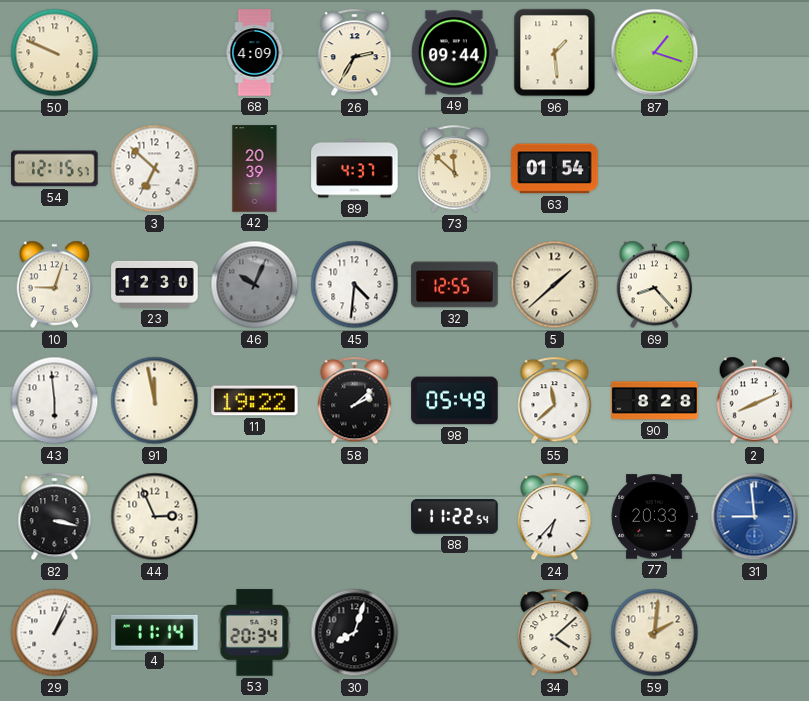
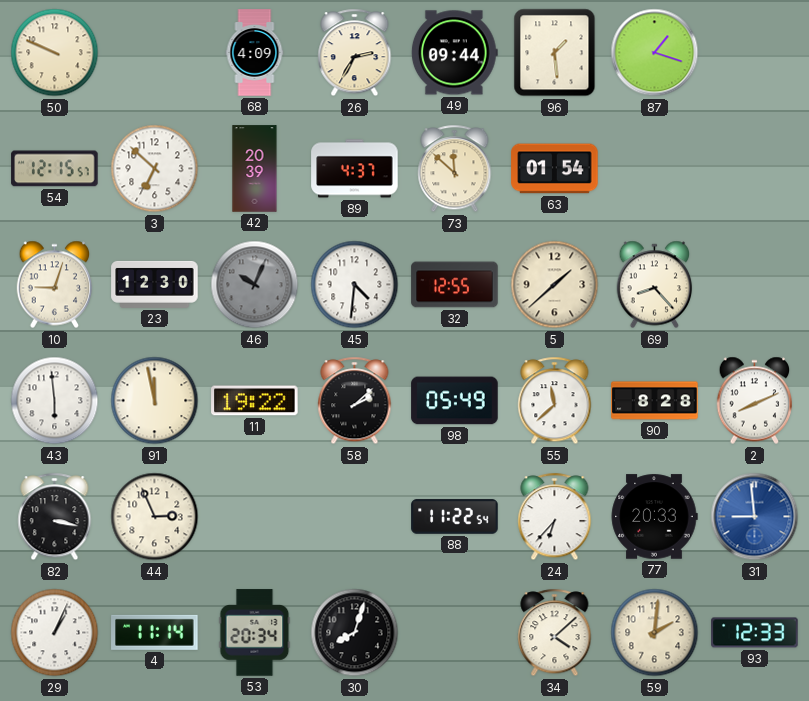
93: none -> 12:33
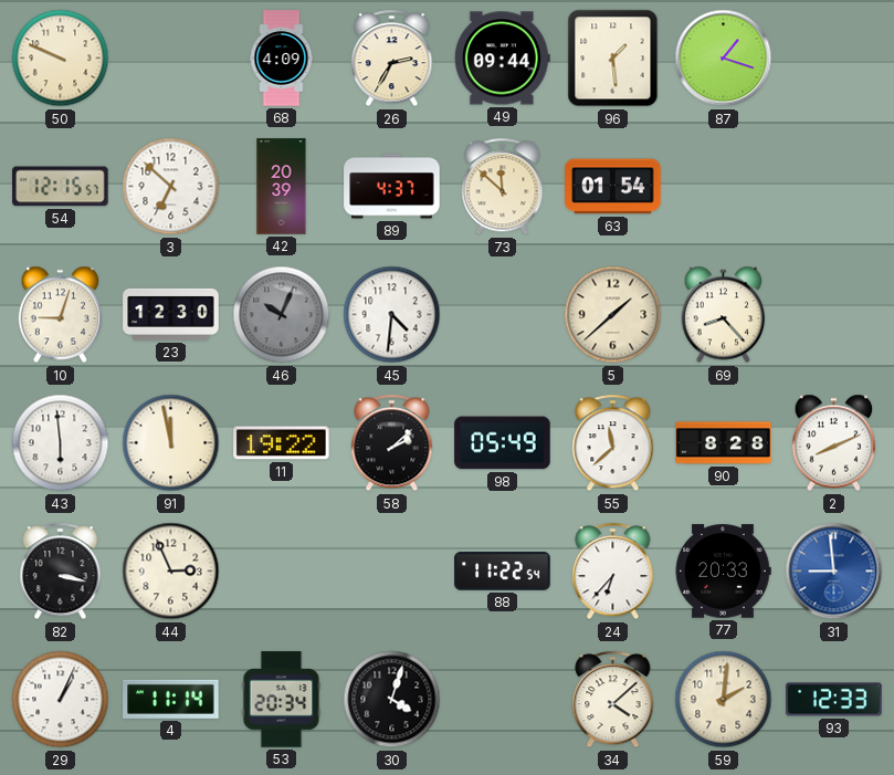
32: 12:55 -> none
30: 8:03 -> 4:03
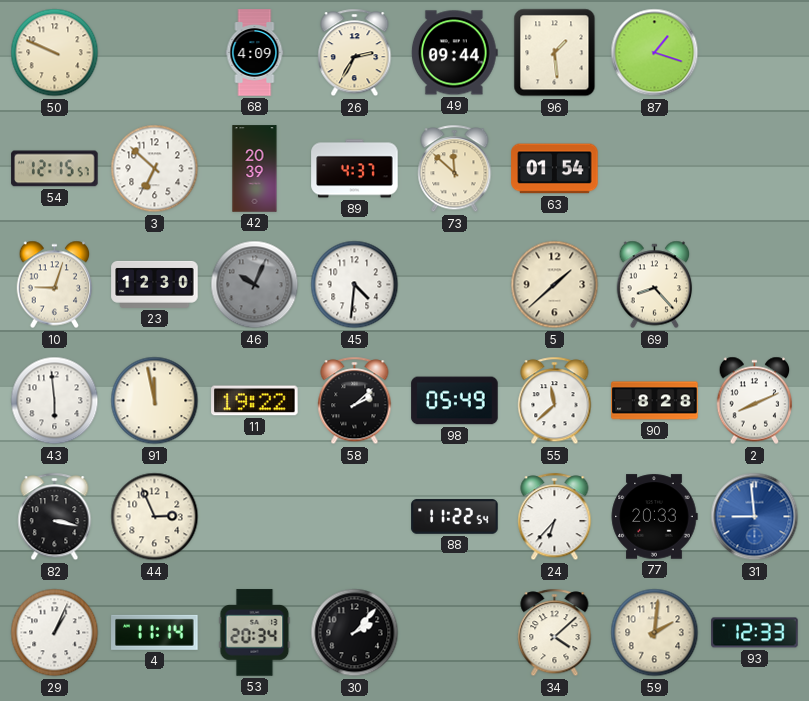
30: 4:03 -> 2:07
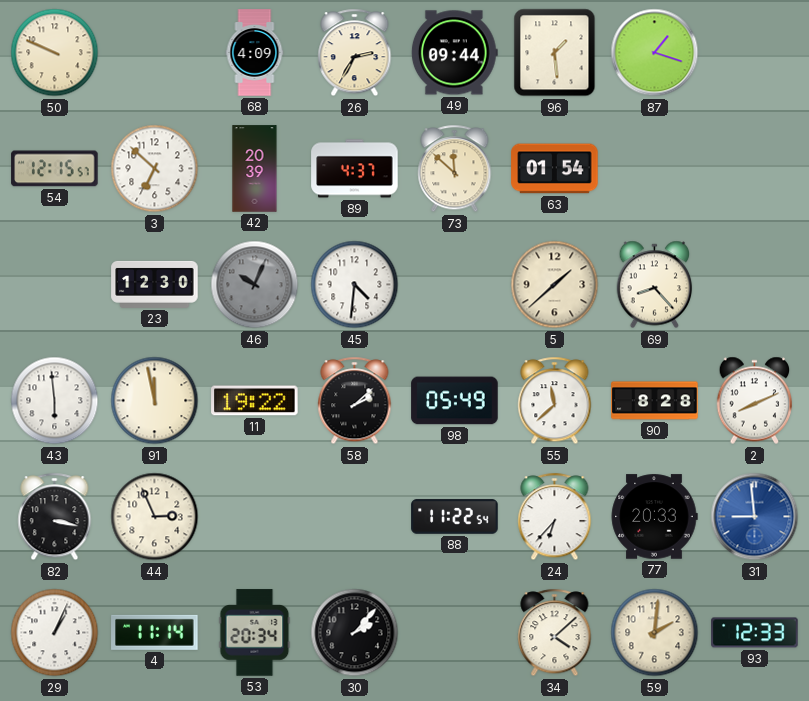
10: 9:03 -> none
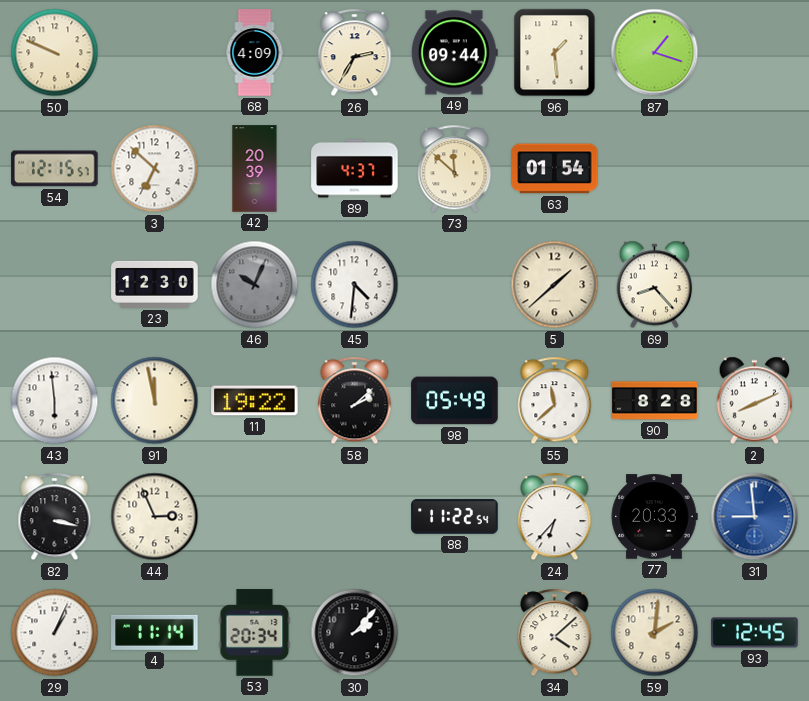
93: 12:33 -> 12:45
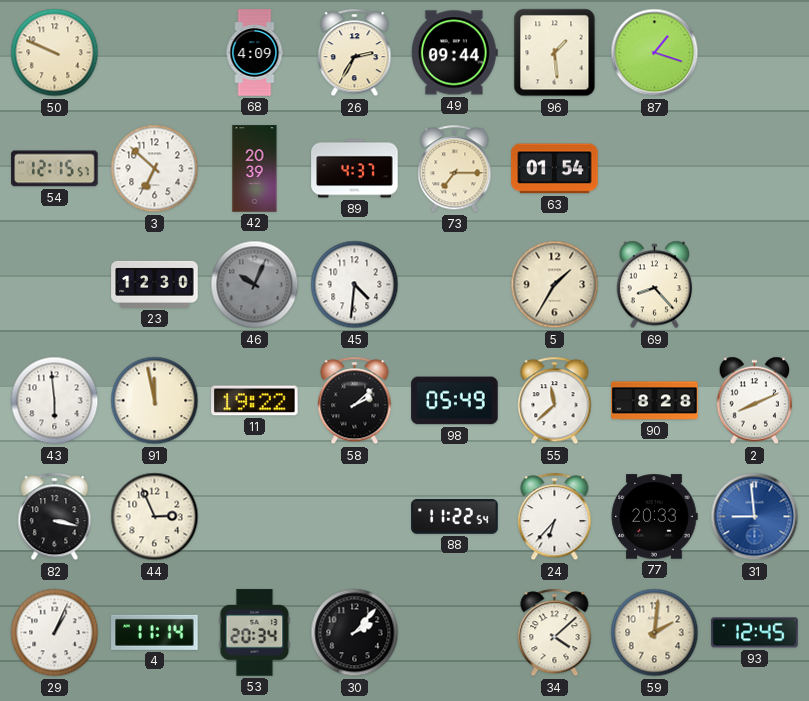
73: 11:52 -> 7:15
5: 1:38 -> 1:35
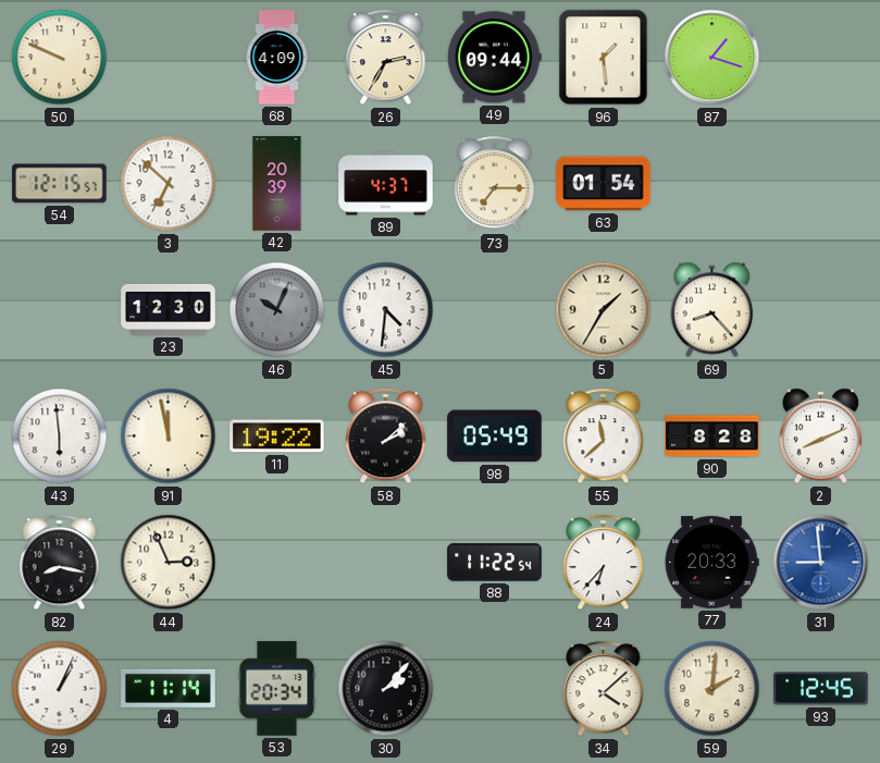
82: 3:17 -> 8:17
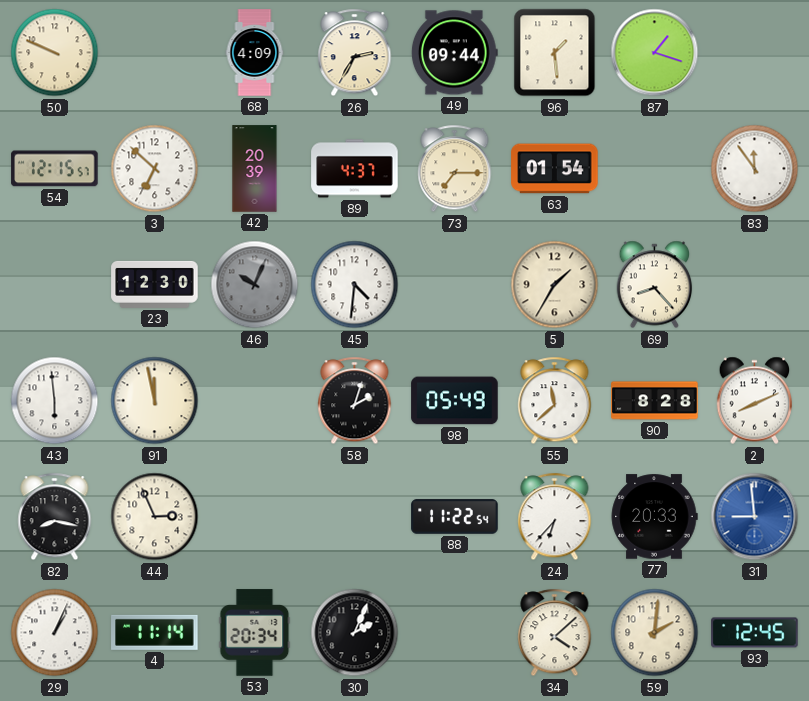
83: none -> 11:54
11: 19:22 -> none
58: 2:08 -> 2:03
30: 2:07 -> 2:04
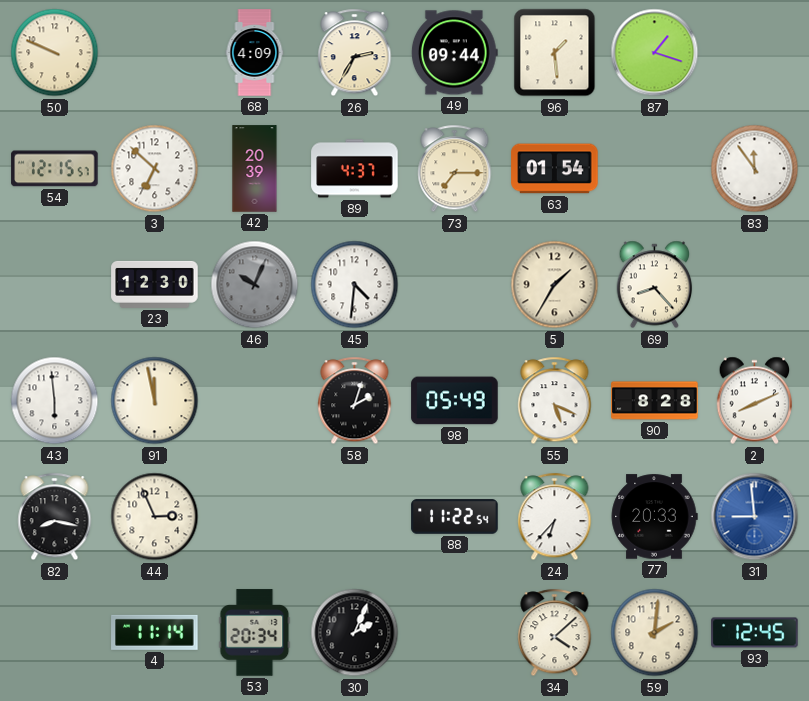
55: 11:38 -> 5:19
29: 1:04 -> none
